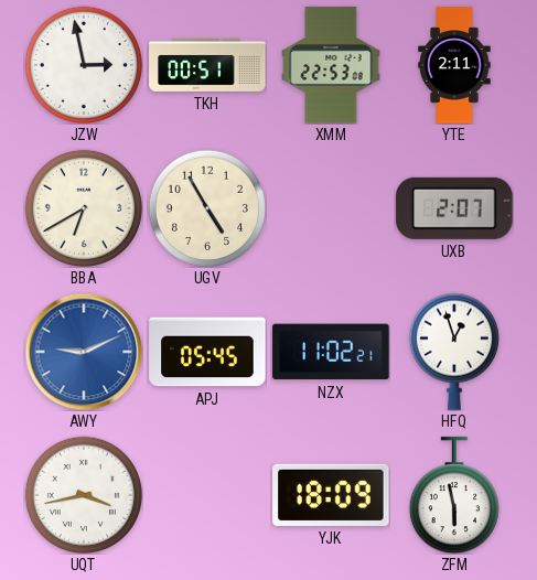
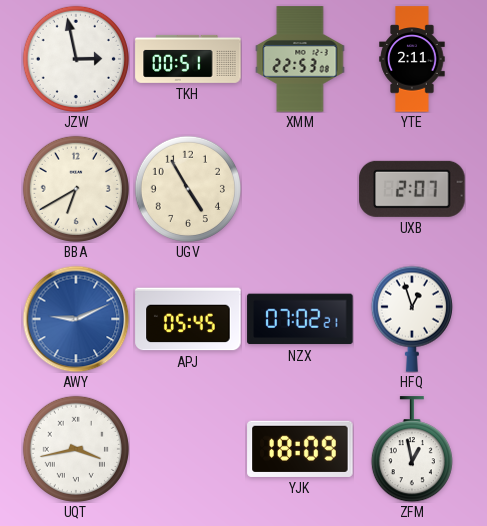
NZX: 11:02 -> 07:02
ZFM: 5:58 -> 12:58
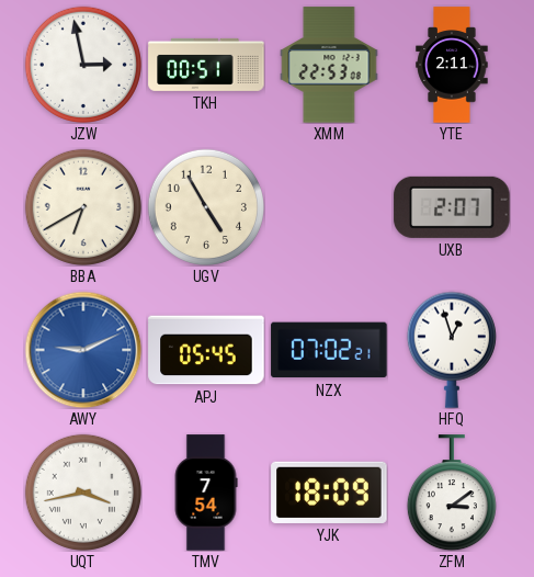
TMV: none -> 7:54
ZFM: 12:58 -> 3:09
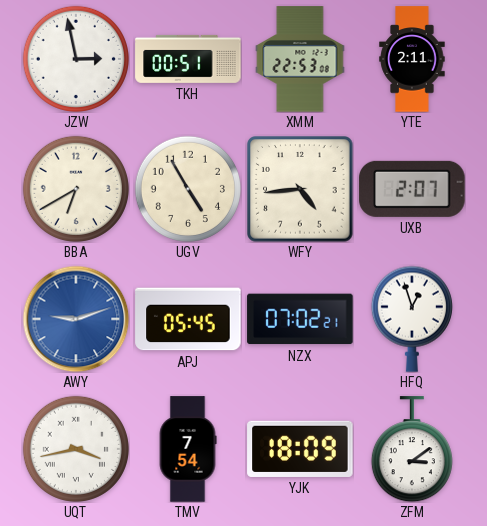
WFY: none -> 4:44
AWY: 9:11 -> 9:12
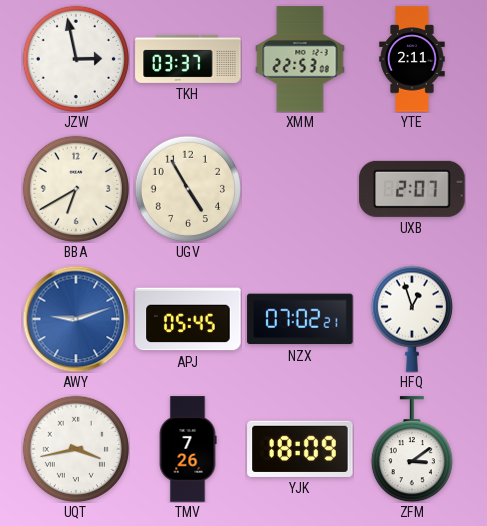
TKH: 00:51 -> 03:37
WFY: 4:44 -> none
TMV: 7:54 -> 7:26
